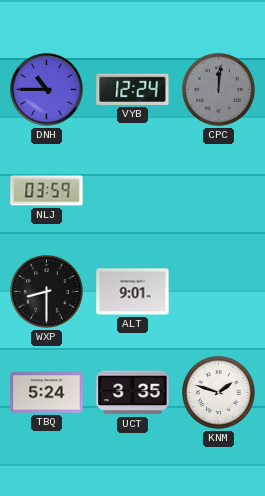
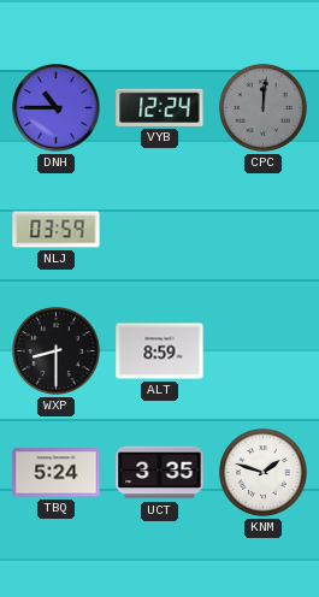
ALT: 9:01 -> 8:59
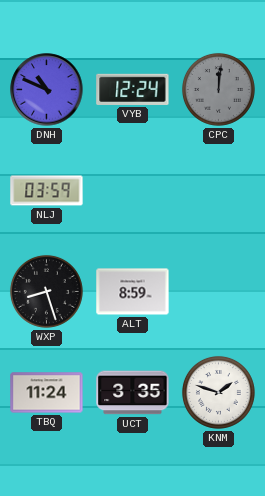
DNH: 10:45 -> 10:49
WXP: 8:30 -> 8:27
TBQ: 5:24 -> 11:24
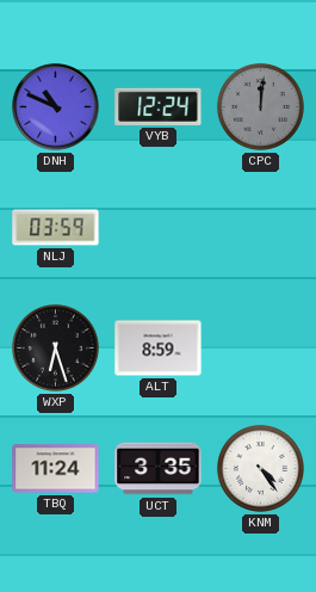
WXP: 8:27 -> 6:27
KNM: 1:48 -> 4:24
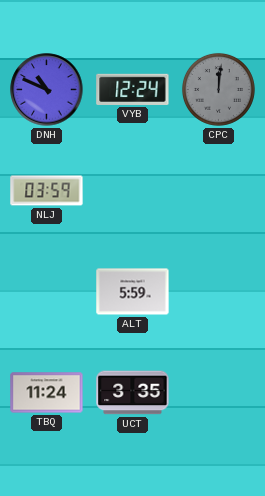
WXP: 6:27 -> none
ALT: 8:59 -> 5:59
KNM: 4:24 -> none
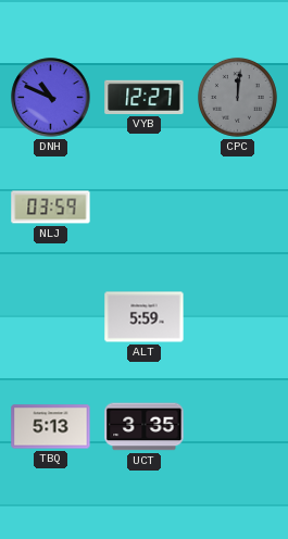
VYB: 12:24 -> 12:27
TBQ: 11:24 -> 5:13
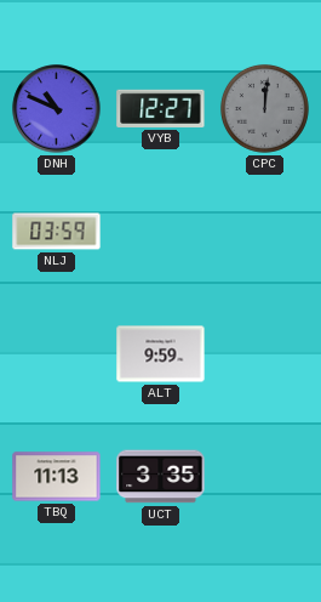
ALT: 5:59 -> 9:59
TBQ: 5:13 -> 11:13
